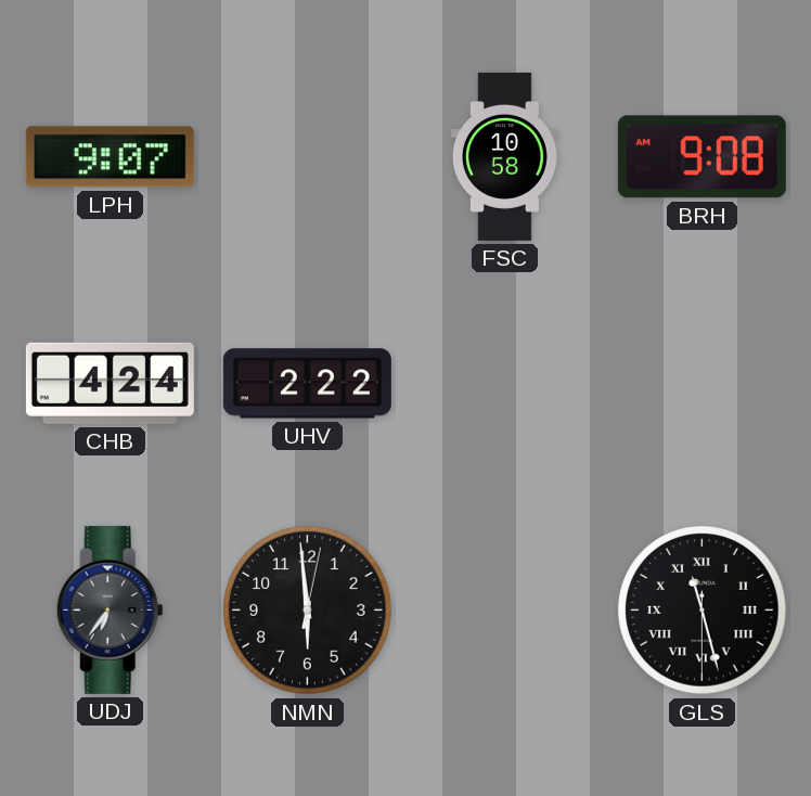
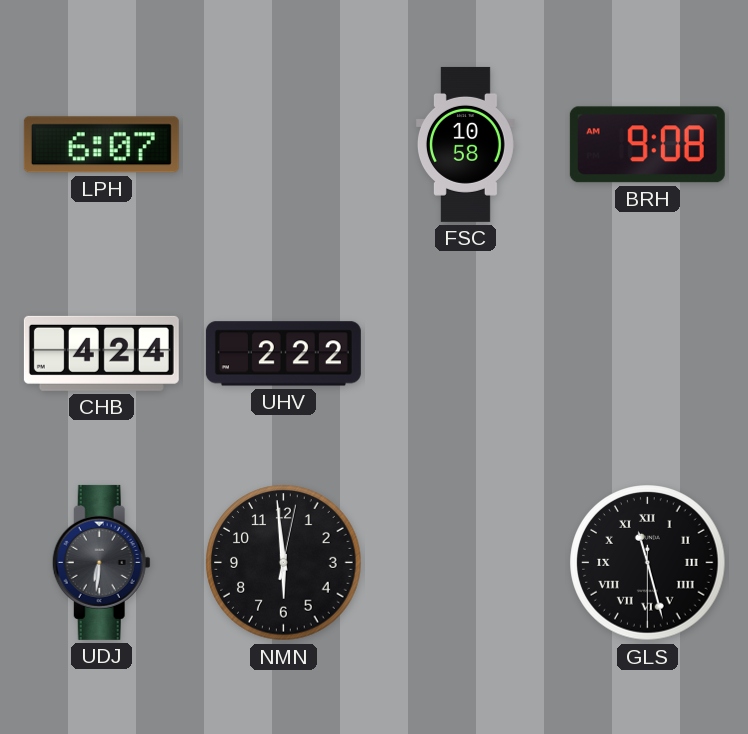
LPH: 9:07 -> 6:07
UDJ: 6:36 -> 6:31
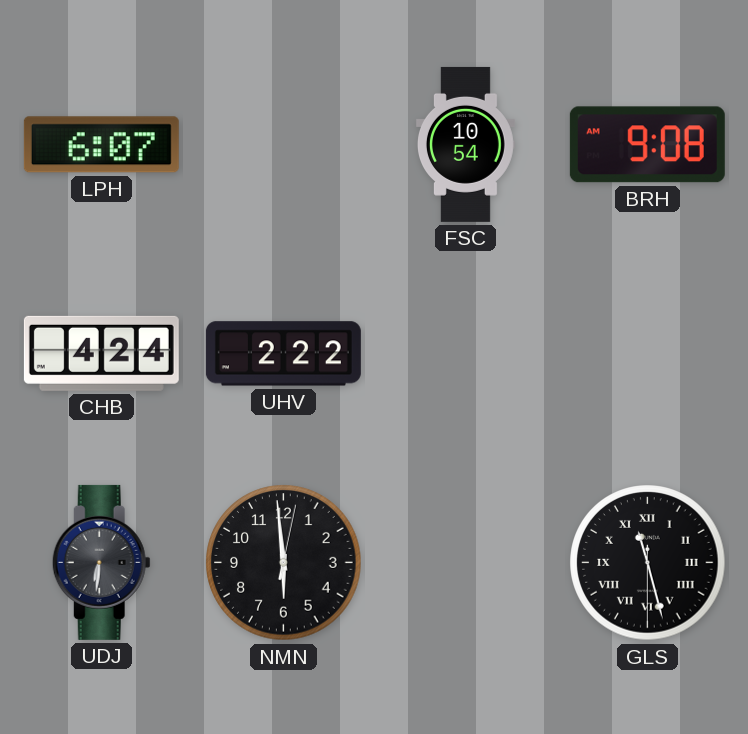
FSC: 10:58 -> 10:54
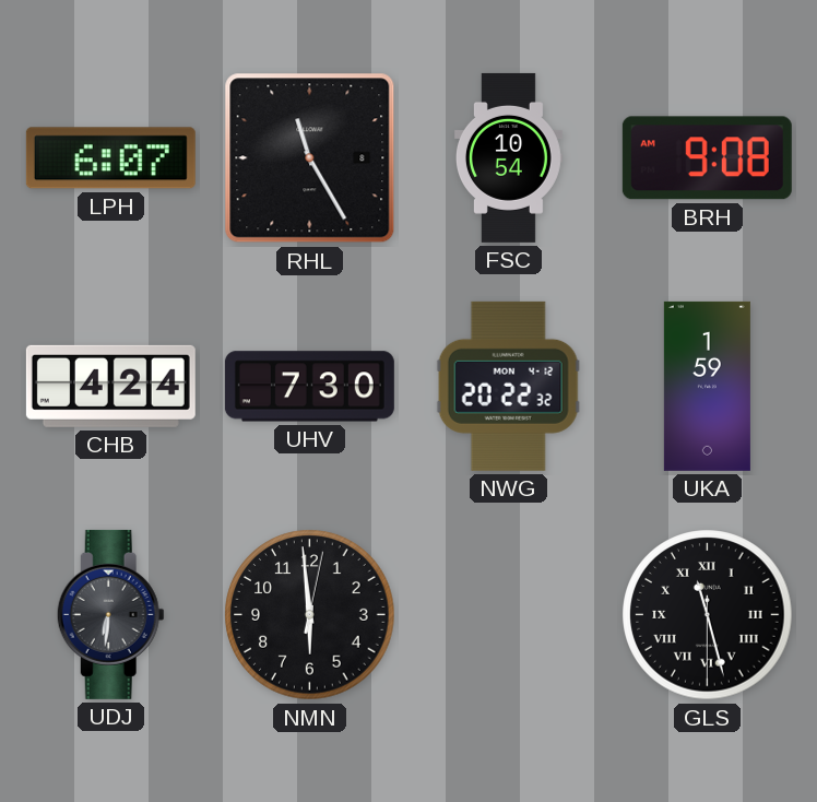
RHL: none -> 11:25
UHV: 2:22 -> 7:30
NWG: none -> 20:22
UKA: none -> 1:59
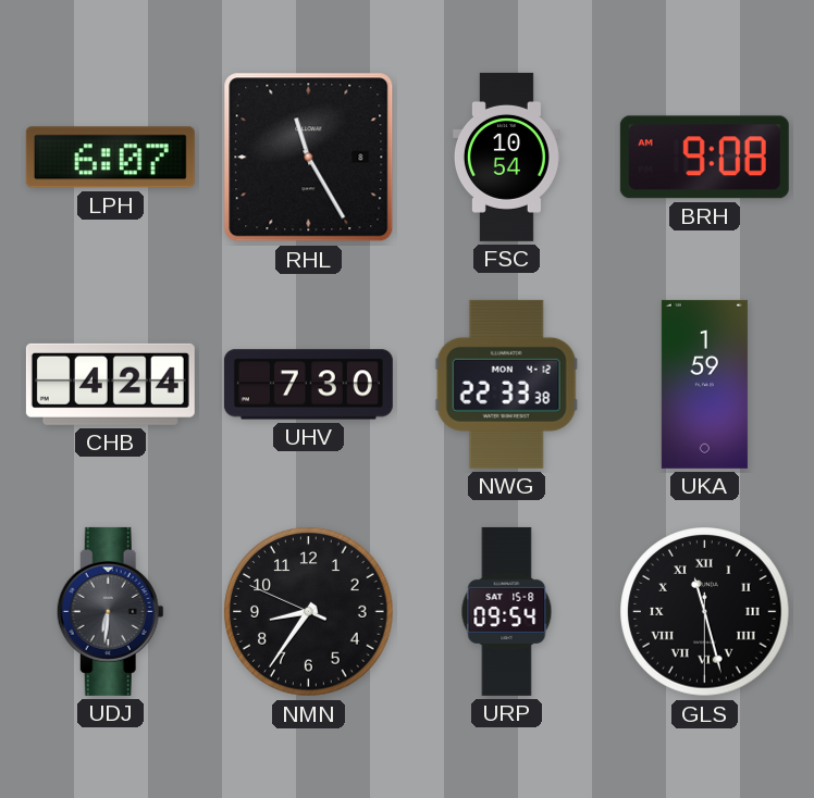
NWG: 20:22 -> 22:33
NMN: 5:59 -> 8:35
URP: none -> 09:54
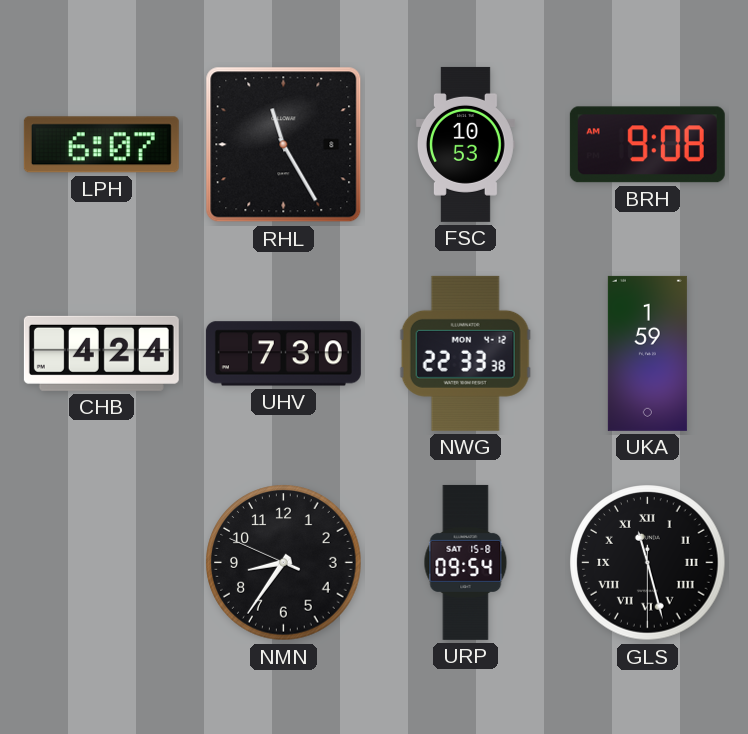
FSC: 10:54 -> 10:53
UDJ: 6:31 -> none
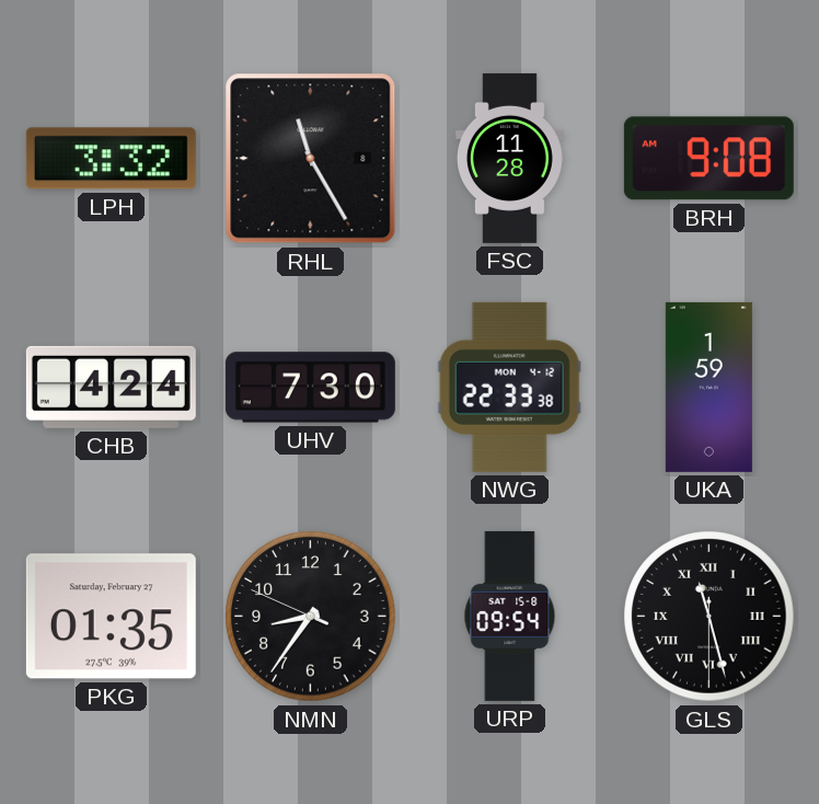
LPH: 6:07 -> 3:32
FSC: 10:53 -> 11:28
PKG: none -> 01:35
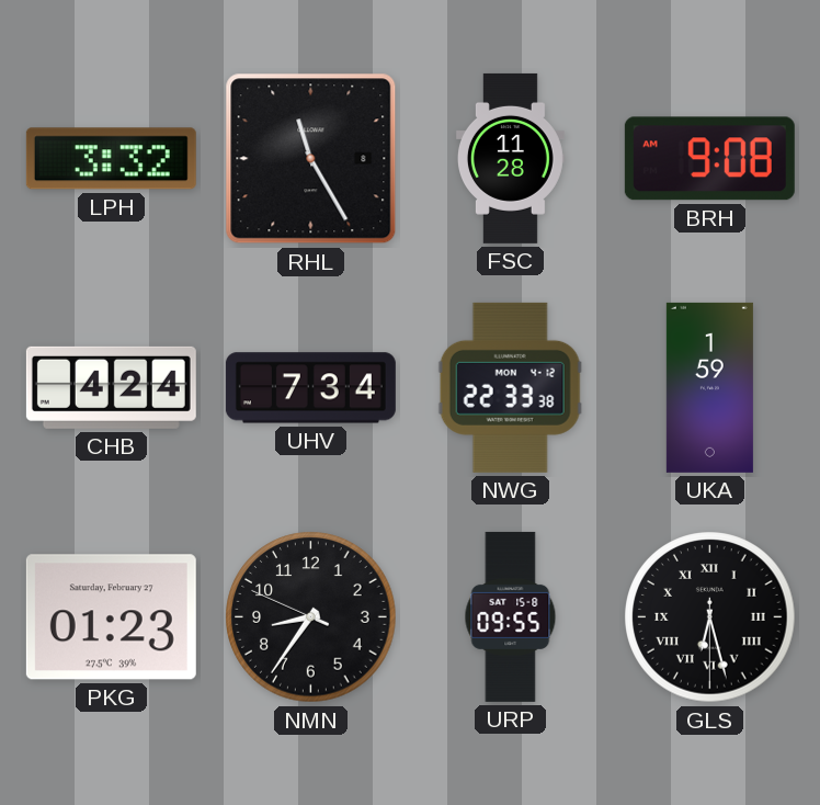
UHV: 7:30 -> 7:34
PKG: 01:35 -> 01:23
URP: 09:54 -> 09:55
GLS: 11:27 -> 6:27
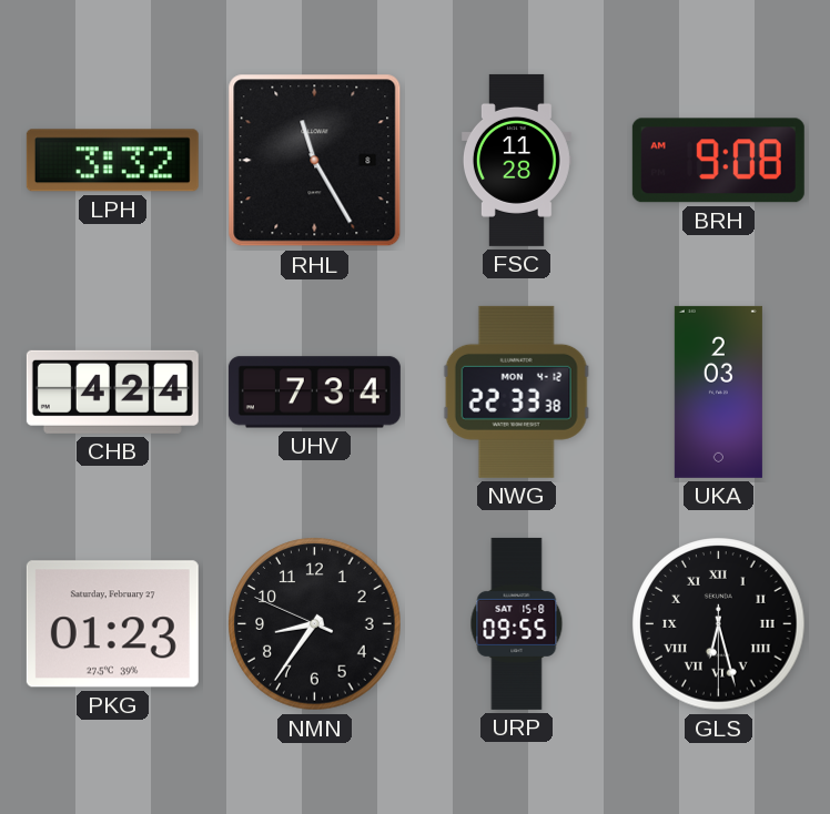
UKA: 1:59 -> 2:03
